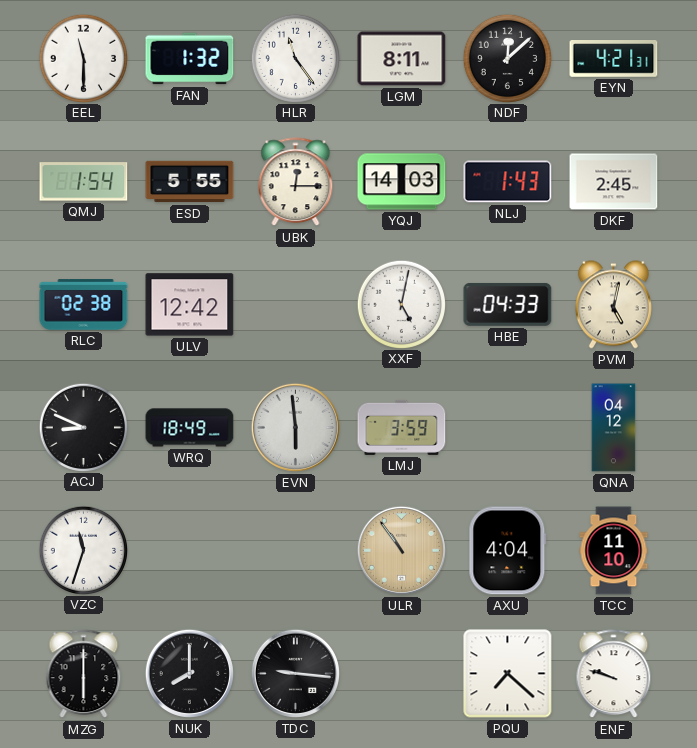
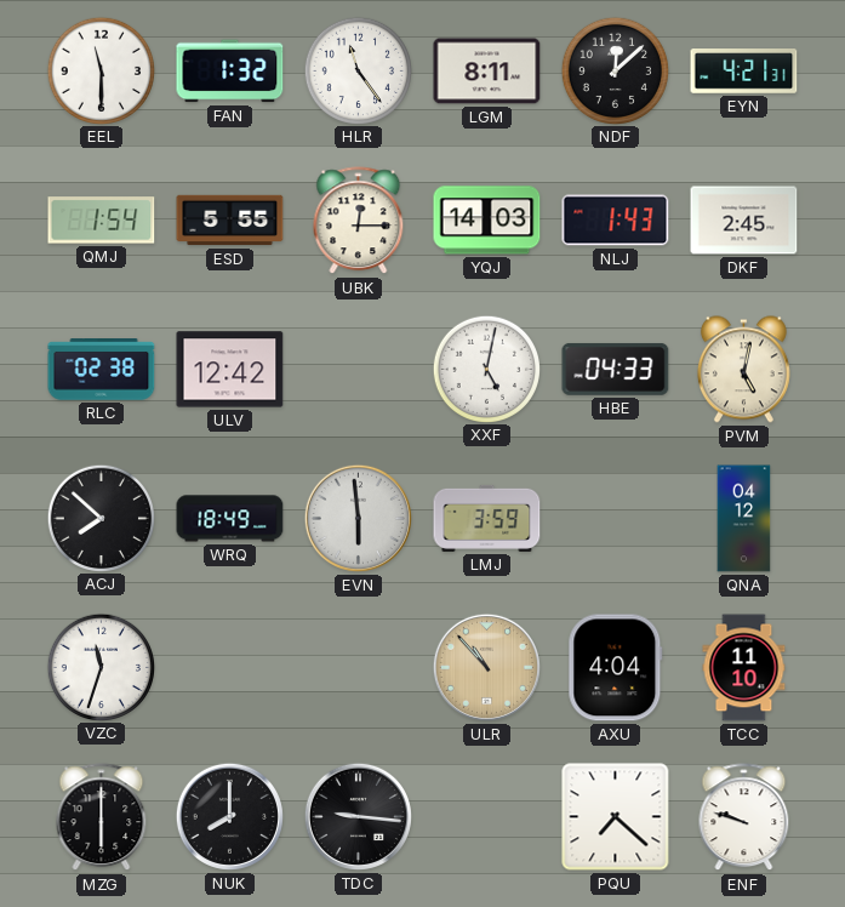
ACJ: 8:49 -> 7:52
ULR: 10:54 -> 10:53
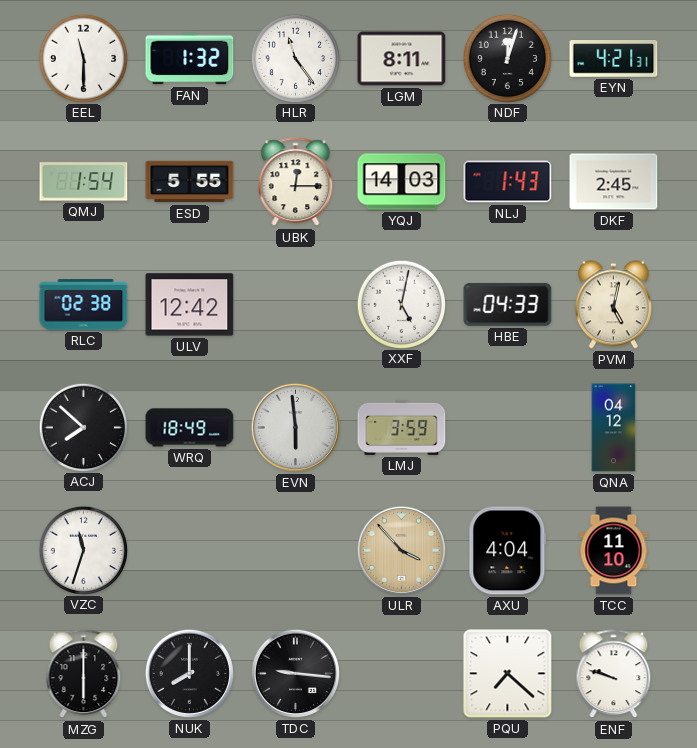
NDF: 12:08 -> 12:03
ULR: 10:53 -> 3:53
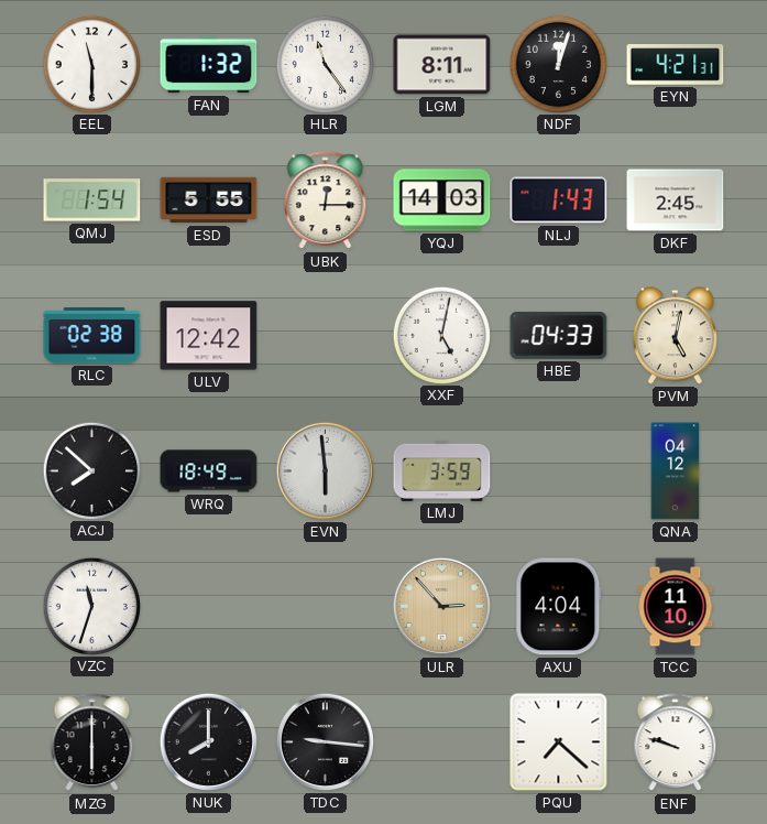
ULR: 3:53 -> 2:53
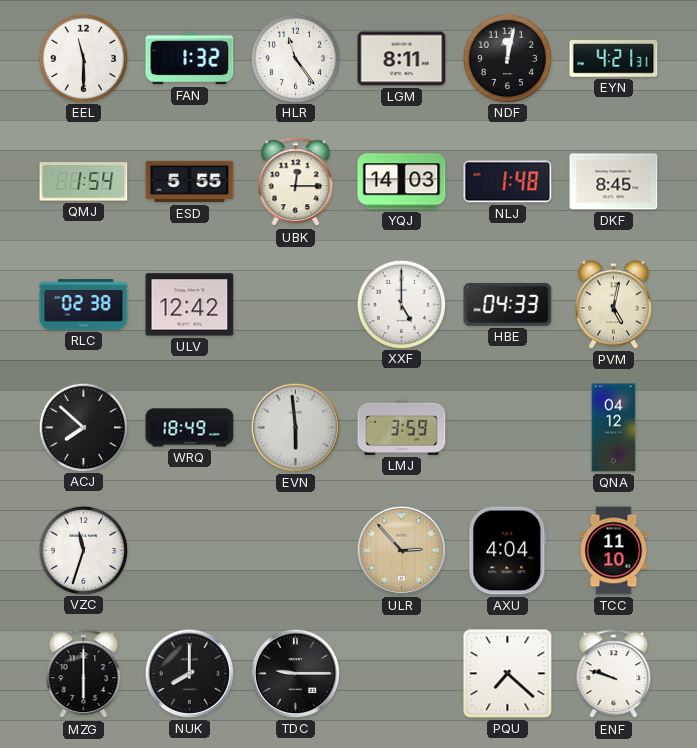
NDF: 12:03 -> 12:02
NLJ: 1:43 -> 1:48
DKF: 2:45 -> 8:45
XXF: 5:02 -> 5:00
TDC: 9:16 -> 9:15
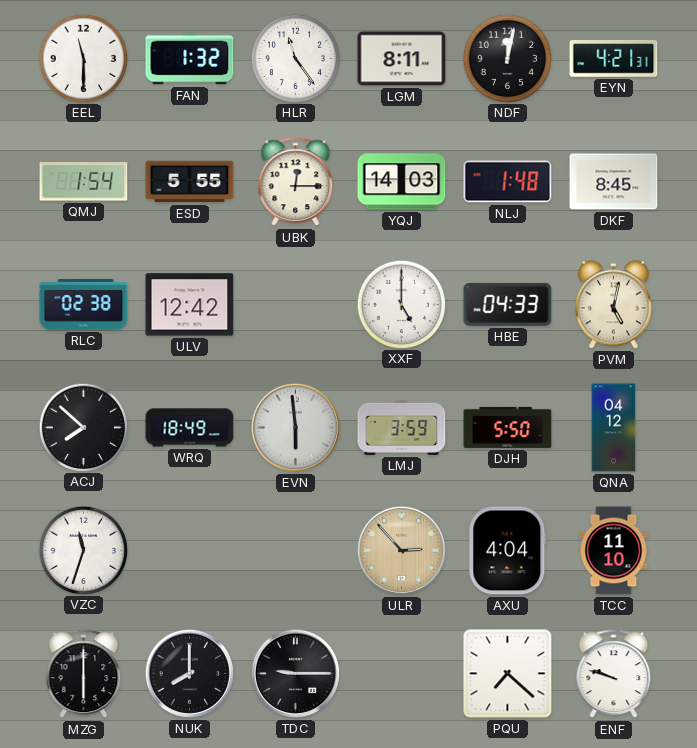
DJH: none -> 5:50
